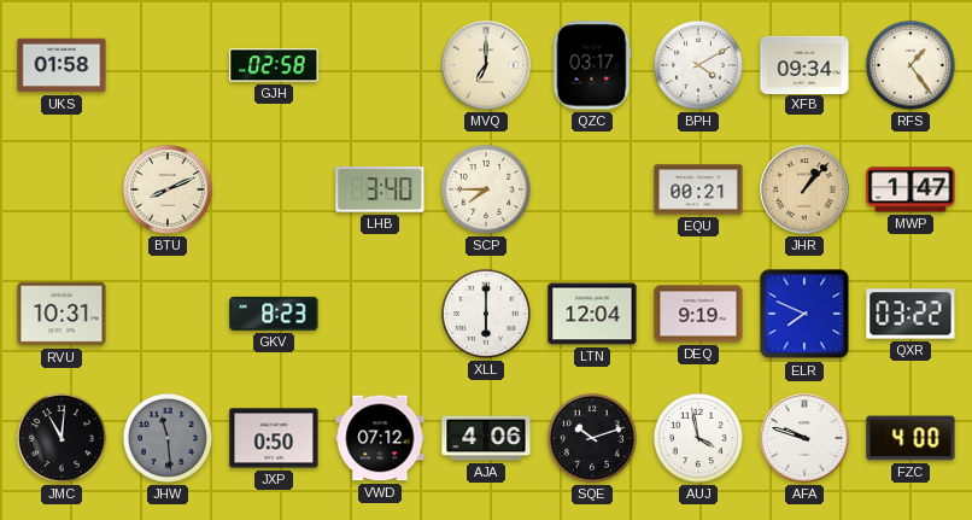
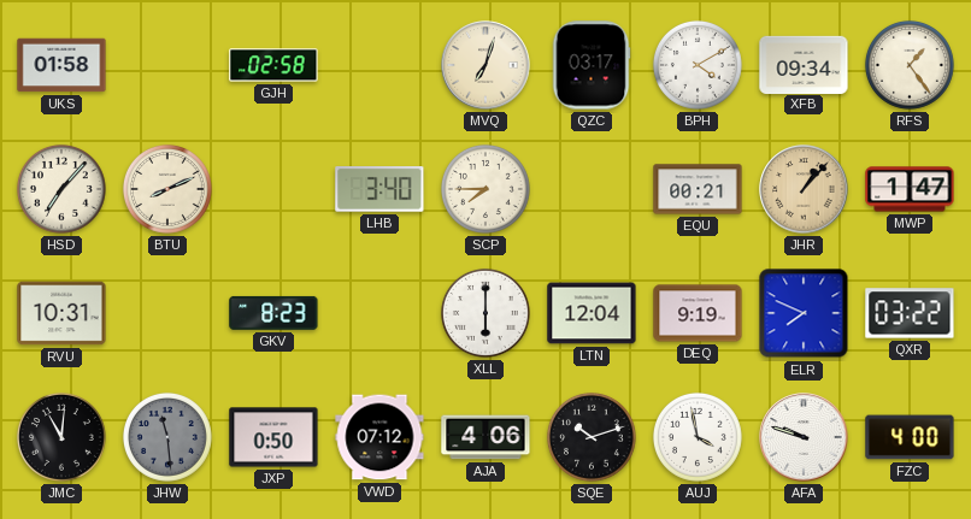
MVQ: 7:00 -> 7:03
HSD: none -> 7:07
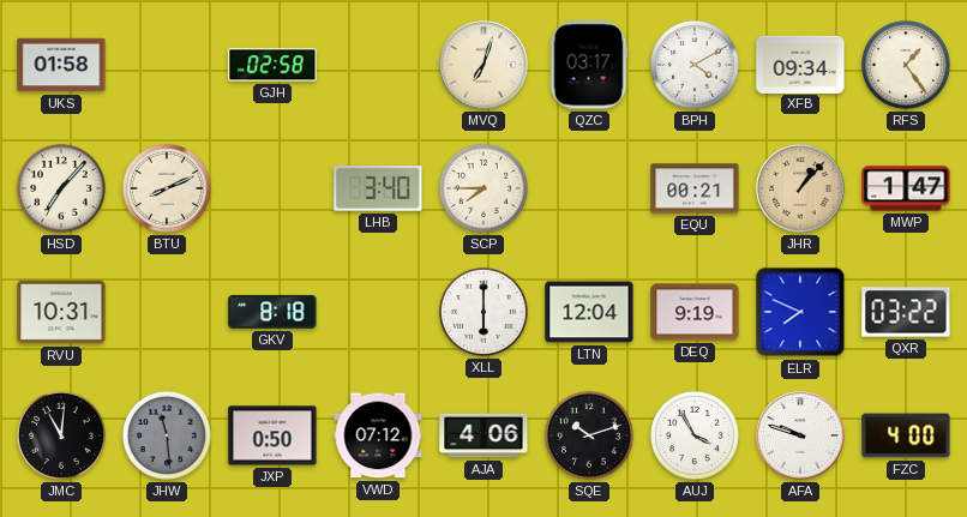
GKV: 8:23 -> 8:18
AUJ: 3:58 -> 3:55
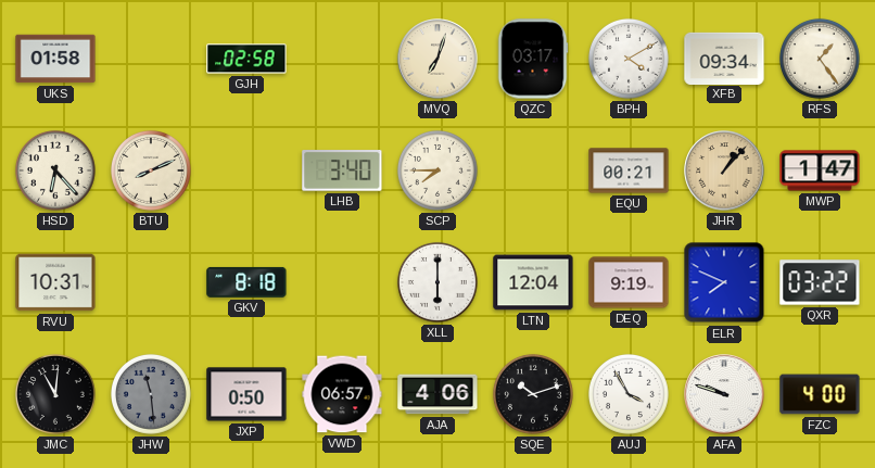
HSD: 7:07 -> 6:23
VWD: 07:12 -> 06:57
